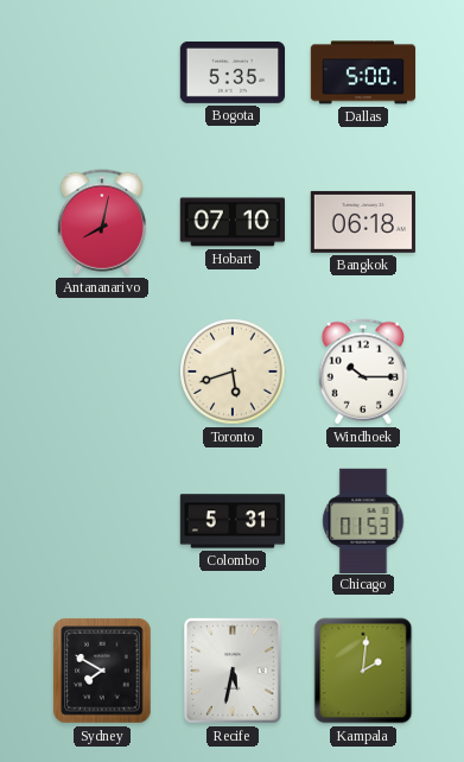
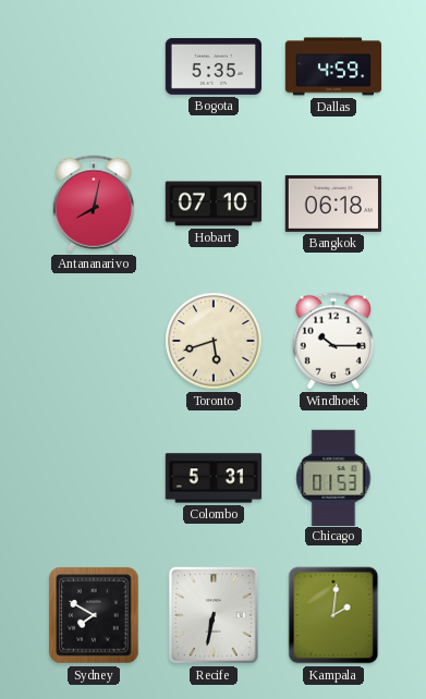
Dallas: 5:00 -> 4:59
Recife: 5:32 -> 6:32
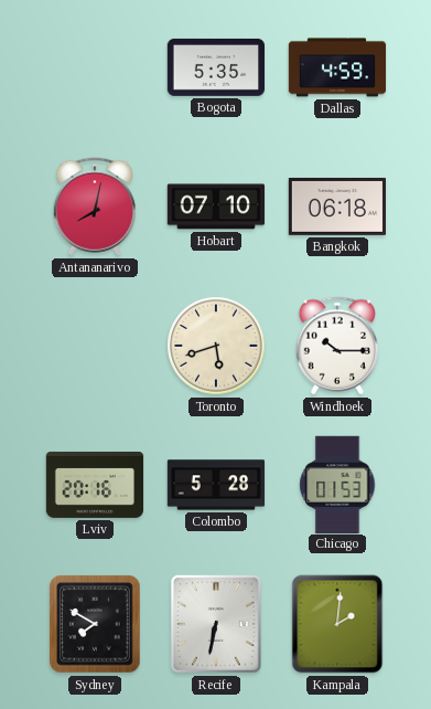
Lviv: none -> 20:16
Colombo: 5:31 -> 5:28
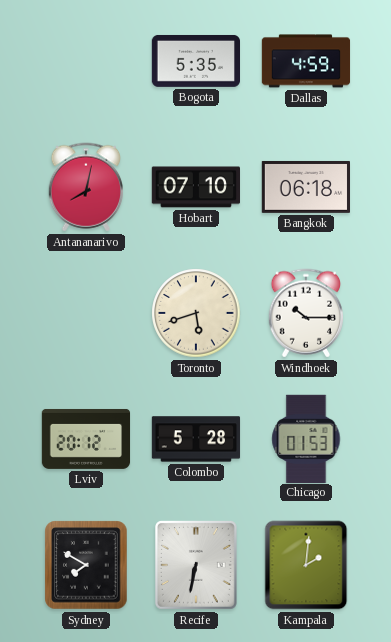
Lviv: 20:16 -> 20:12
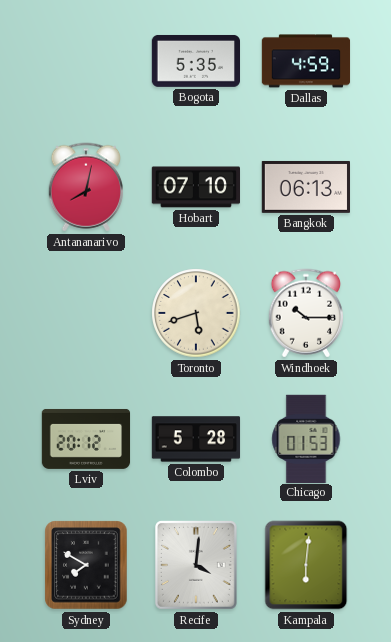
Bangkok: 06:18 -> 06:13
Recife: 6:32 -> 4:01
Kampala: 2:01 -> 6:01
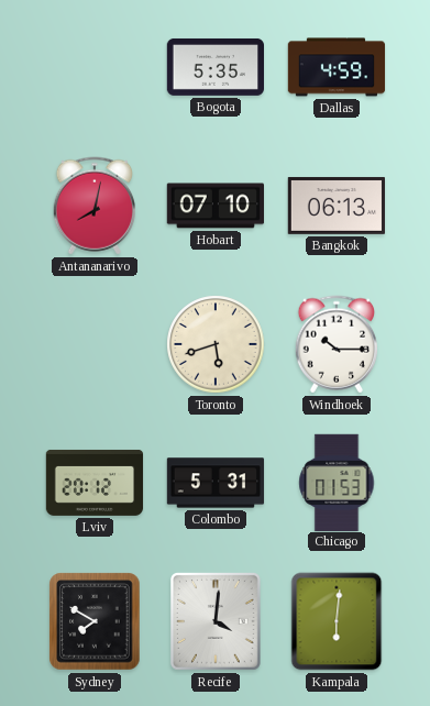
Colombo: 5:28 -> 5:31
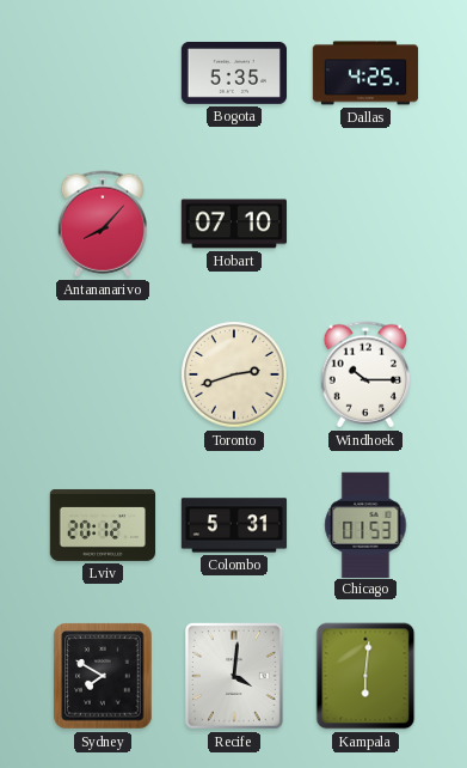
Dallas: 4:59 -> 4:25
Antananarivo: 8:02 -> 8:07
Bangkok: 06:13 -> none
Toronto: 5:42 -> 2:42
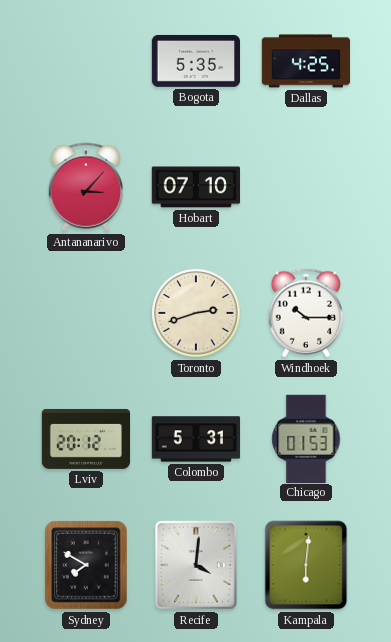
Antananarivo: 8:07 -> 3:07
